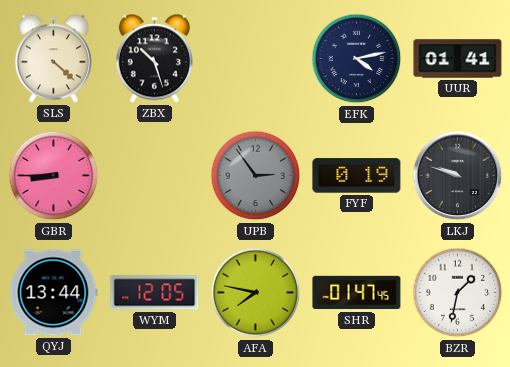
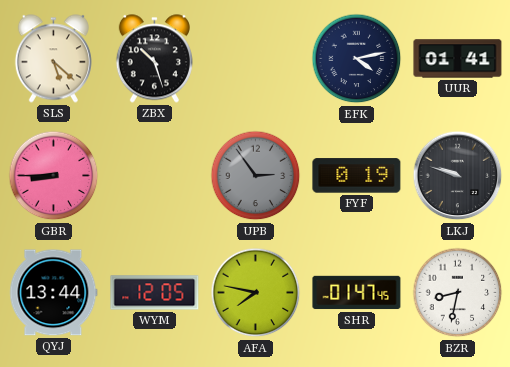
SLS: 4:22 -> 5:22
BZR: 1:32 -> 8:32
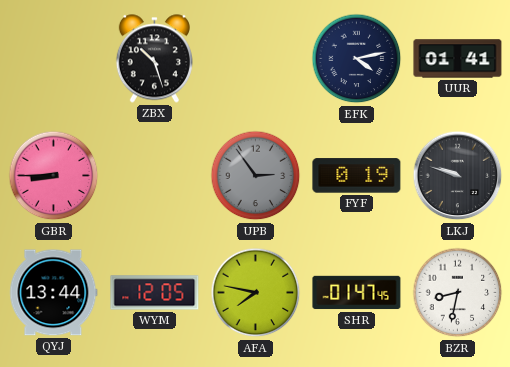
SLS: 5:22 -> none
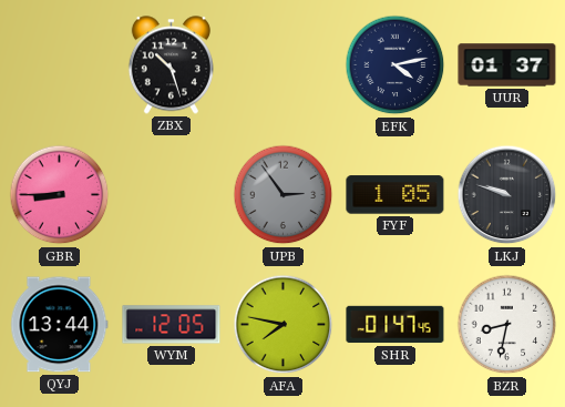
UUR: 01:41 -> 01:37
FYF: 0:19 -> 1:05
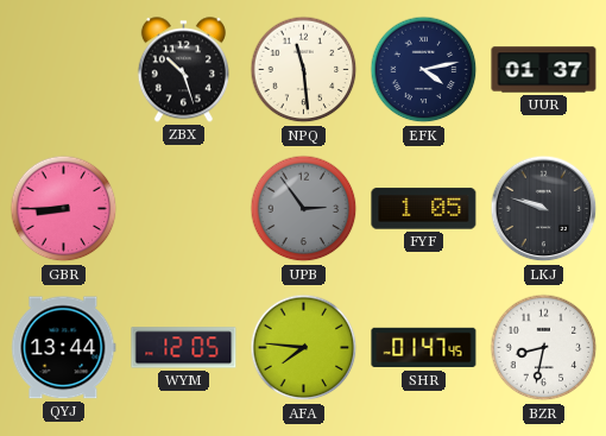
NPQ: none -> 11:29
AFA: 7:47 -> 7:46
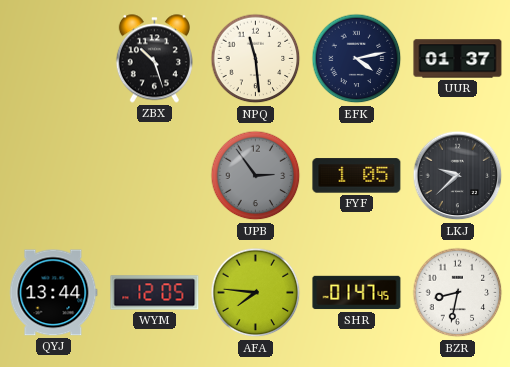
GBR: 8:45 -> none
LKJ: 9:48 -> 9:38
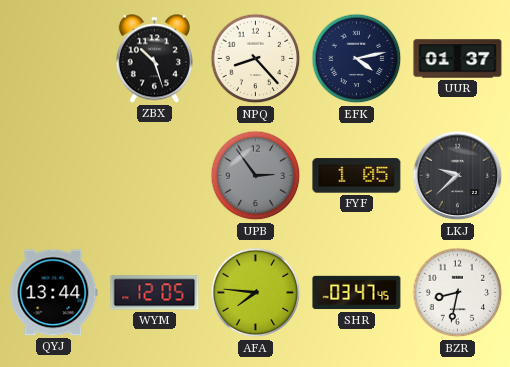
NPQ: 11:29 -> 8:23
SHR: 01:47 -> 03:47
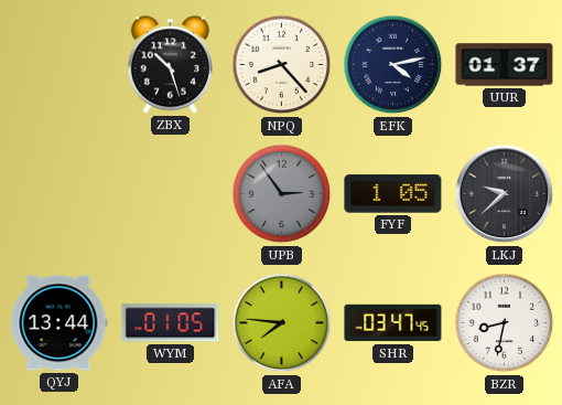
WYM: 12:05 -> 01:05
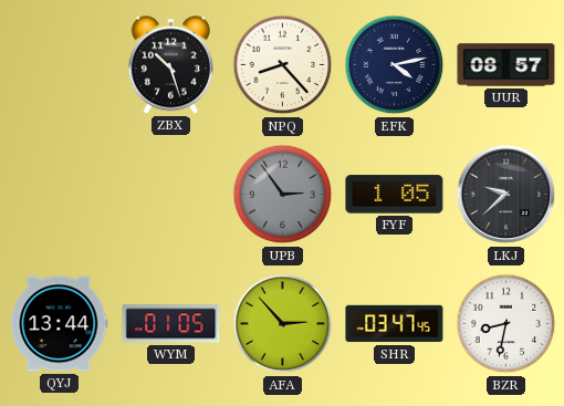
UUR: 01:37 -> 08:57
AFA: 7:46 -> 2:53
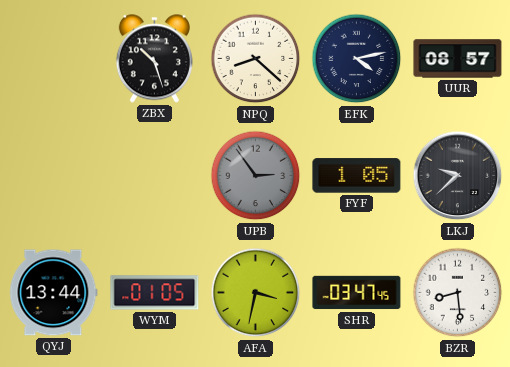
NPQ: 8:23 -> 8:22
AFA: 2:53 -> 3:32
BZR: 8:32 -> 8:29
